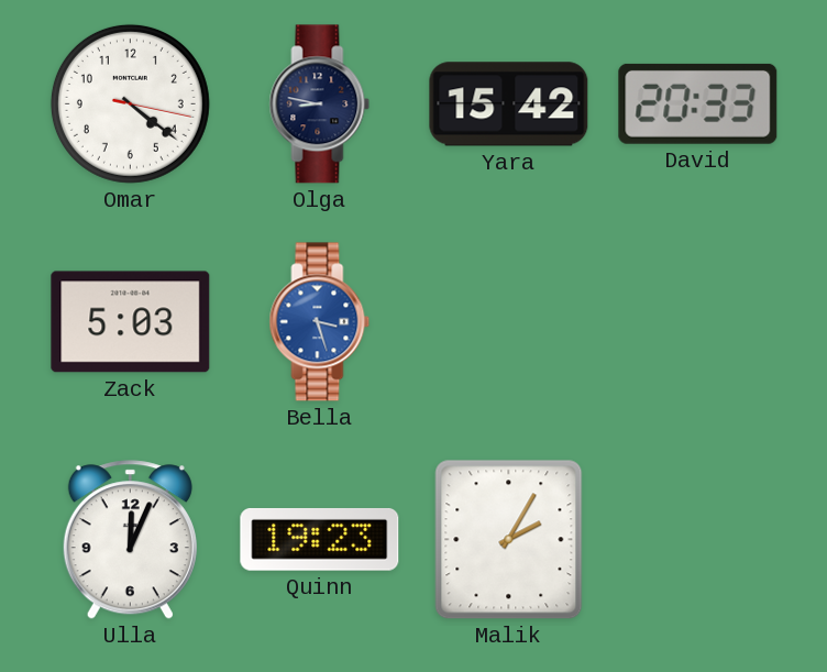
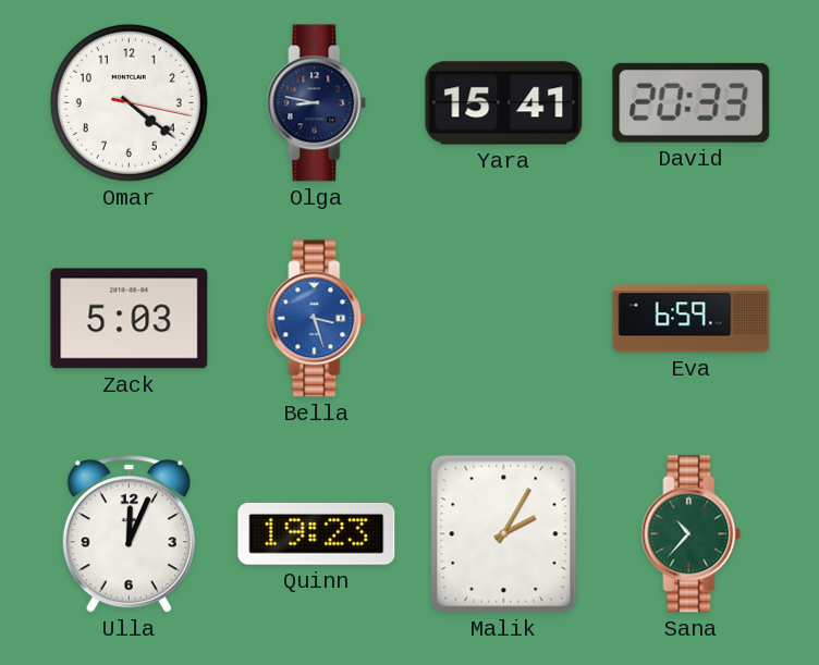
Yara: 15:42 -> 15:41
Eva: none -> 6:59
Sana: none -> 10:37
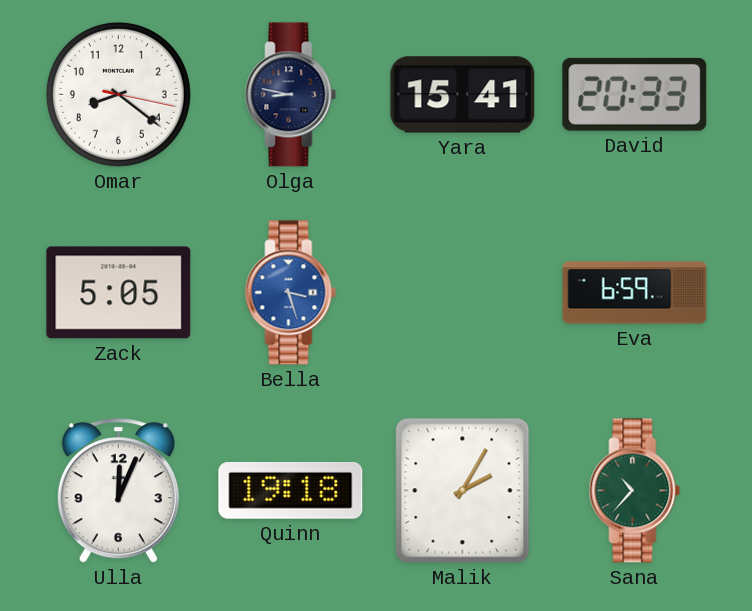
Omar: 4:21 -> 8:21
Zack: 5:03 -> 5:05
Quinn: 19:23 -> 19:18
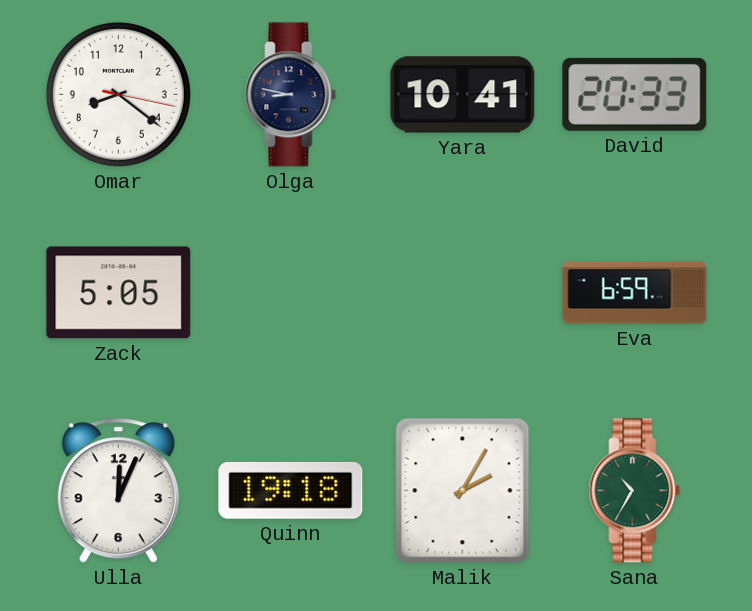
Yara: 15:41 -> 10:41
Bella: 3:27 -> none
Sana: 10:37 -> 10:35
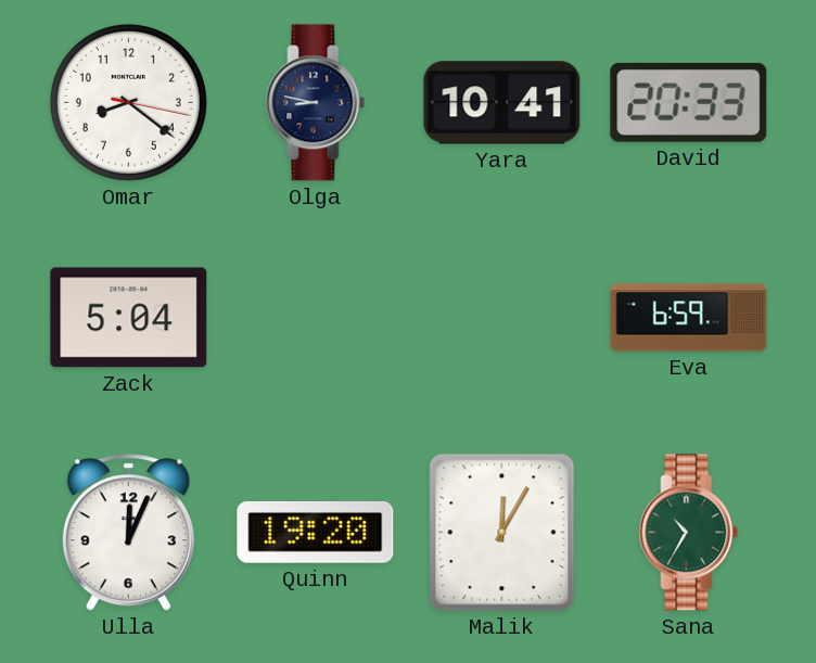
Zack: 5:05 -> 5:04
Quinn: 19:18 -> 19:20
Malik: 2:05 -> 12:05
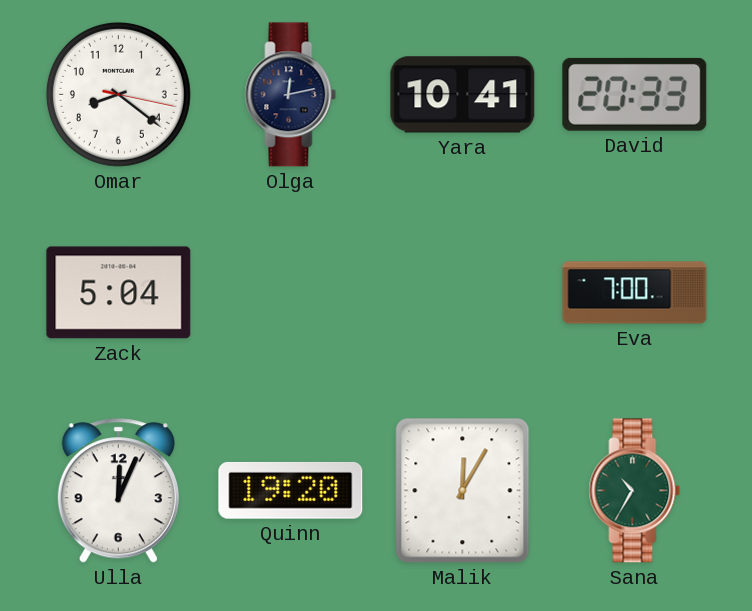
Olga: 8:47 -> 12:13
Eva: 6:59 -> 7:00
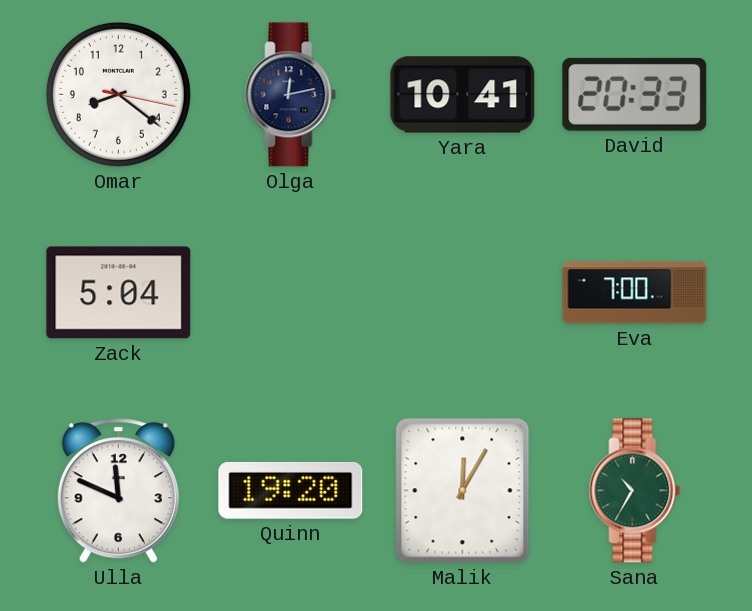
Ulla: 12:04 -> 11:49
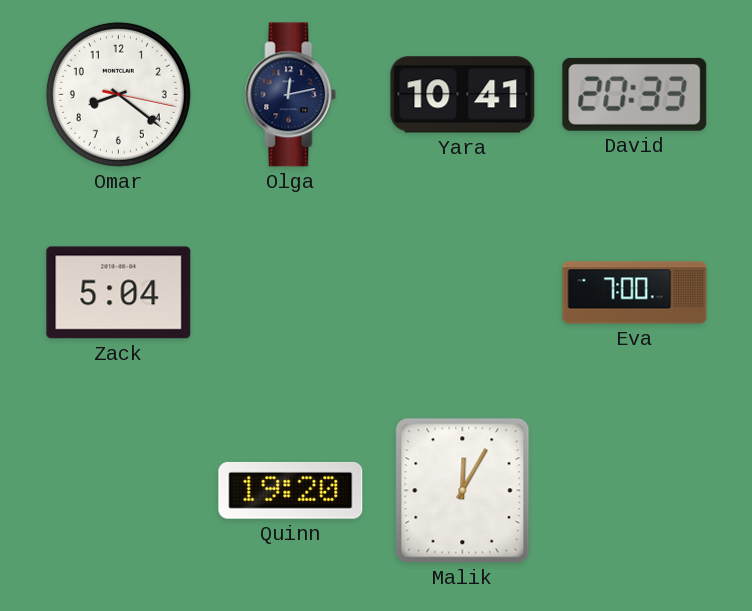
Ulla: 11:49 -> none
Sana: 10:35 -> none
